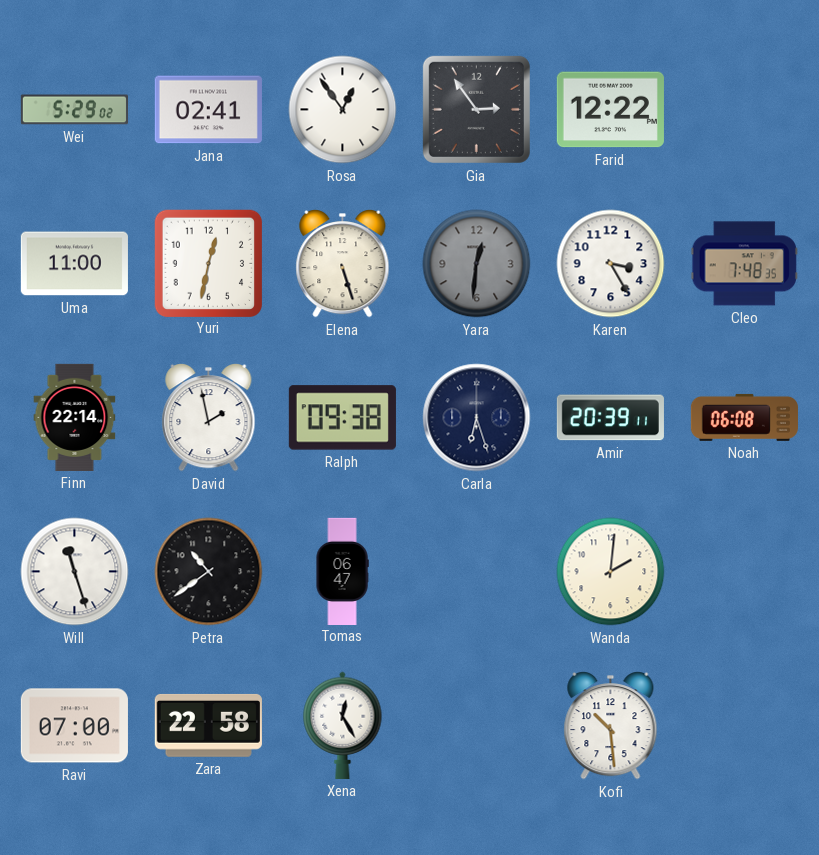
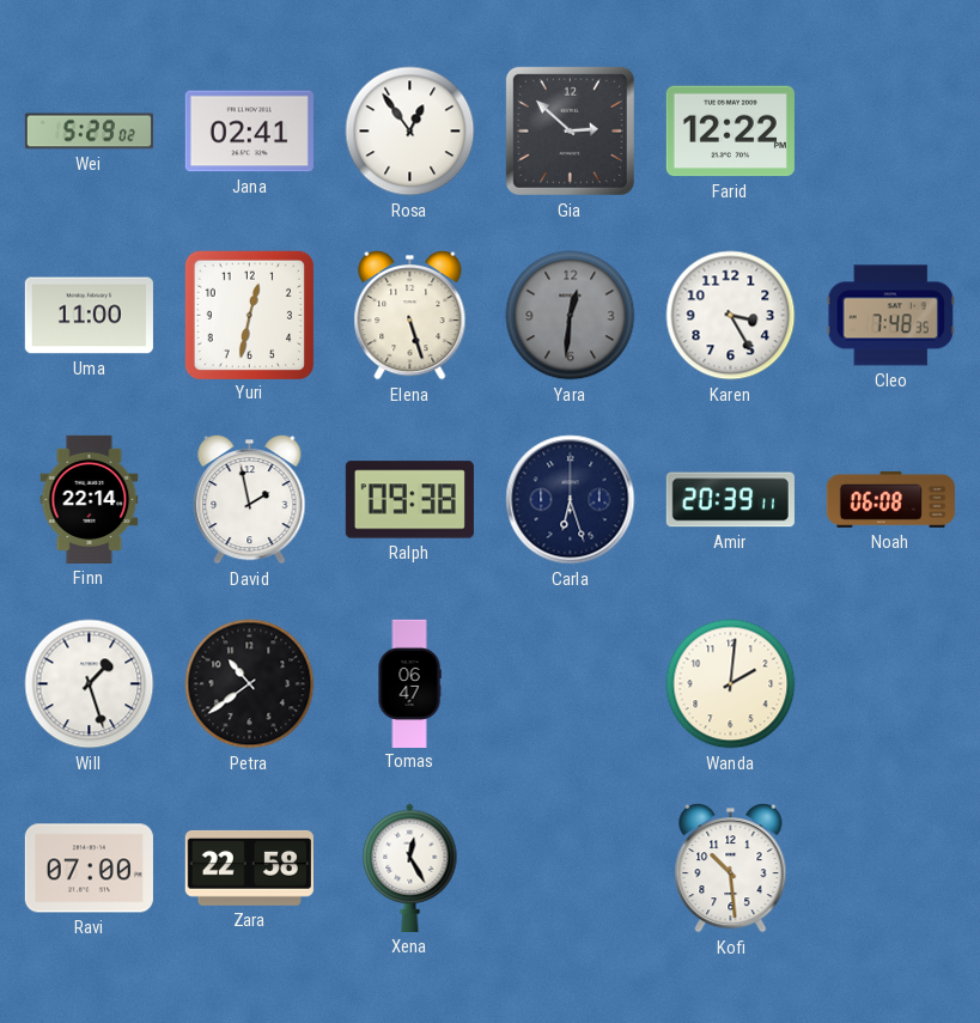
Gia: 2:54 -> 2:52
Will: 11:27 -> 1:27
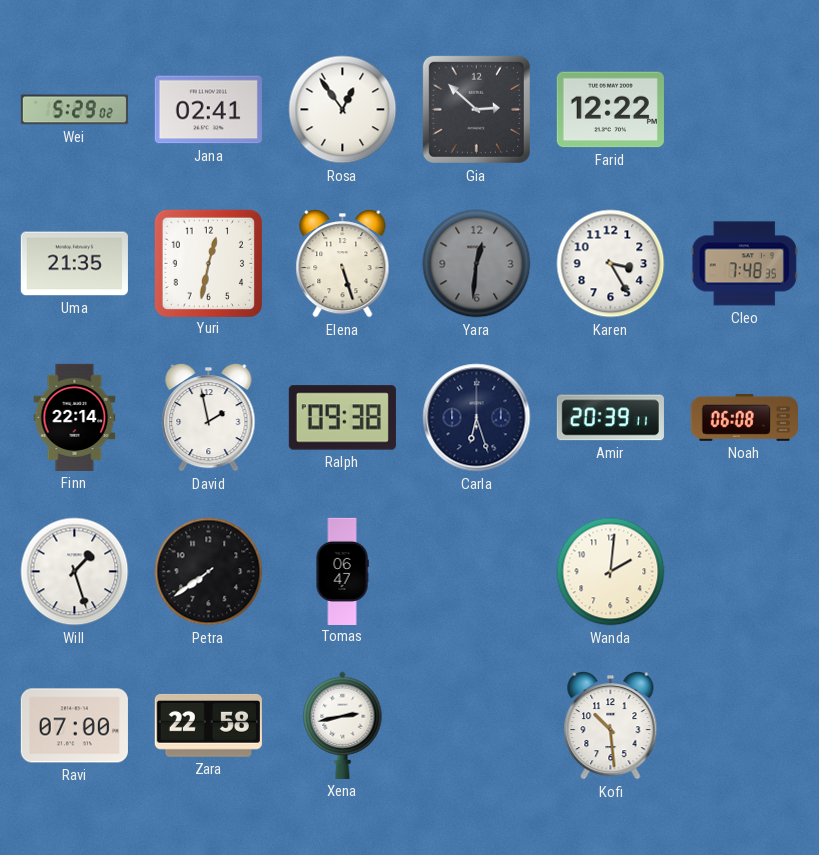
Uma: 11:00 -> 21:35
Petra: 10:39 -> 7:39
Xena: 12:25 -> 2:43
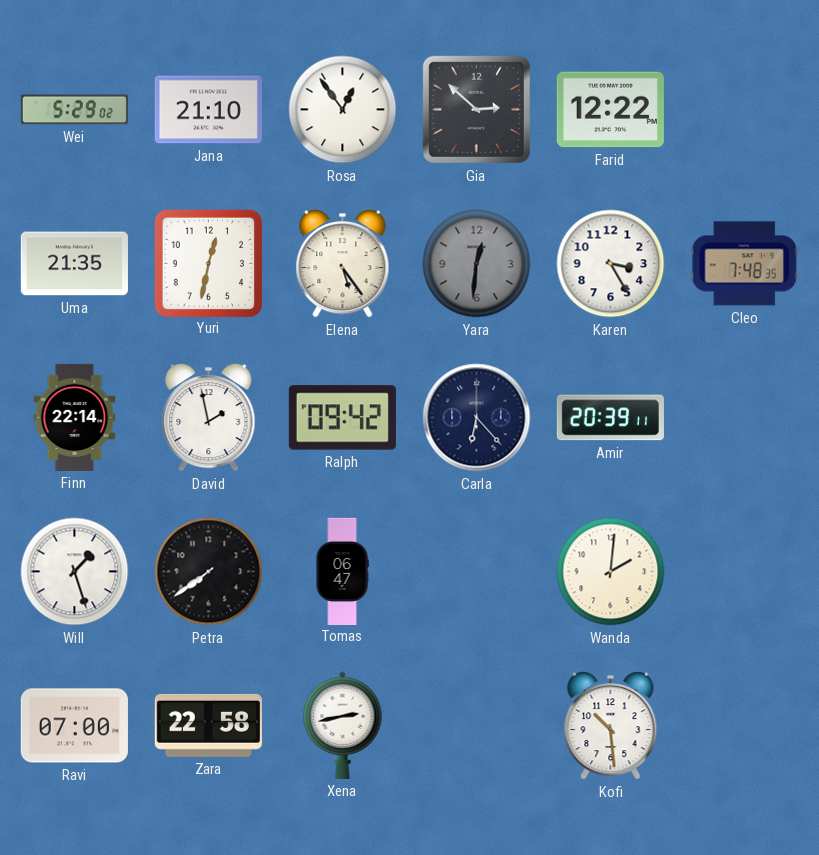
Jana: 02:41 -> 21:10
Elena: 5:27 -> 5:24
Ralph: 09:38 -> 09:42
Carla: 6:27 -> 6:23
Noah: 06:08 -> none
